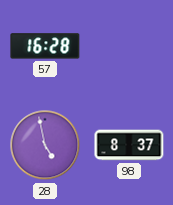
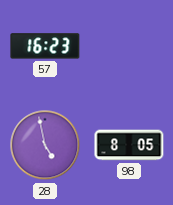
57: 16:28 -> 16:23
98: 8:37 -> 8:05
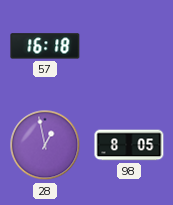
57: 16:23 -> 16:18
28: 4:58 -> 12:58
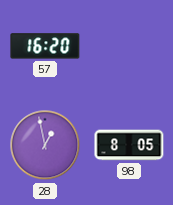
57: 16:18 -> 16:20
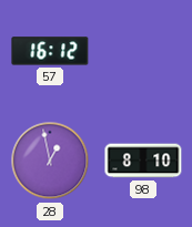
57: 16:20 -> 16:12
98: 8:05 -> 8:10
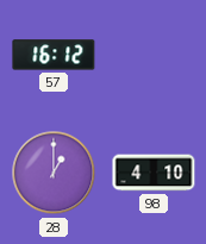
28: 12:58 -> 1:00
98: 8:10 -> 4:10
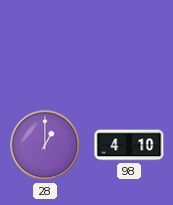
57: 16:12 -> none
